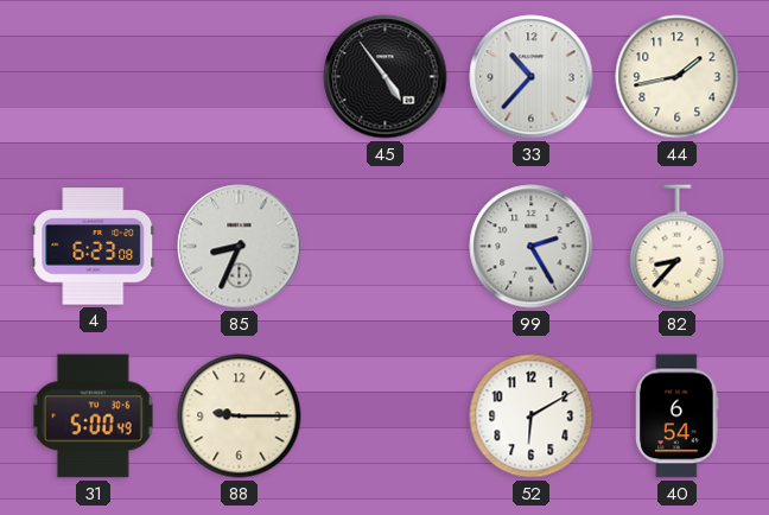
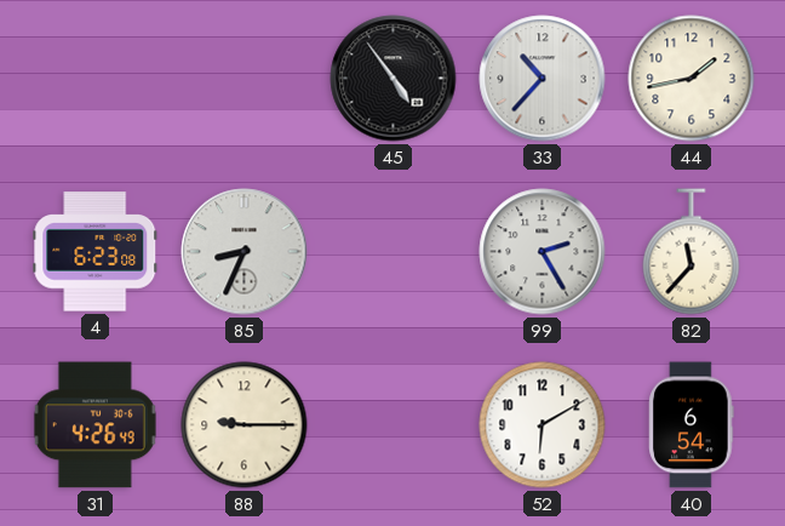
82: 8:37 -> 11:37
31: 5:00 -> 4:26
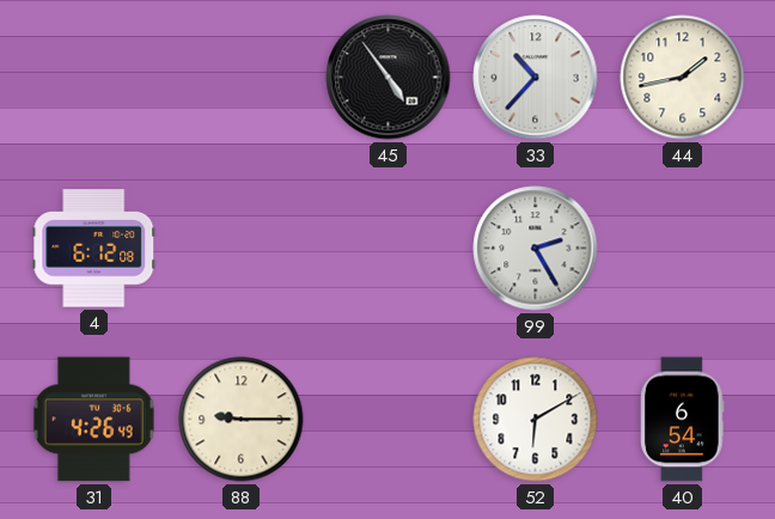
4: 6:23 -> 6:12
85: 8:34 -> none
82: 11:37 -> none
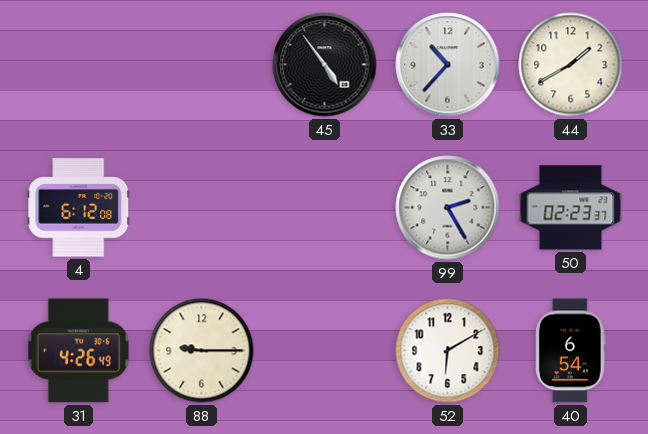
44: 1:43 -> 1:40
50: none -> 02:23
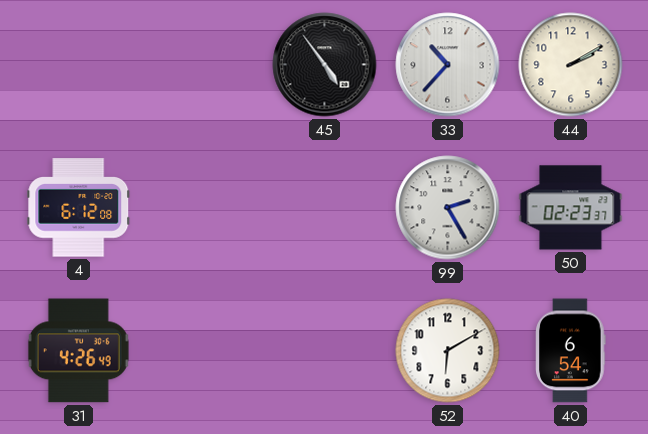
44: 1:40 -> 2:10
88: 9:15 -> none
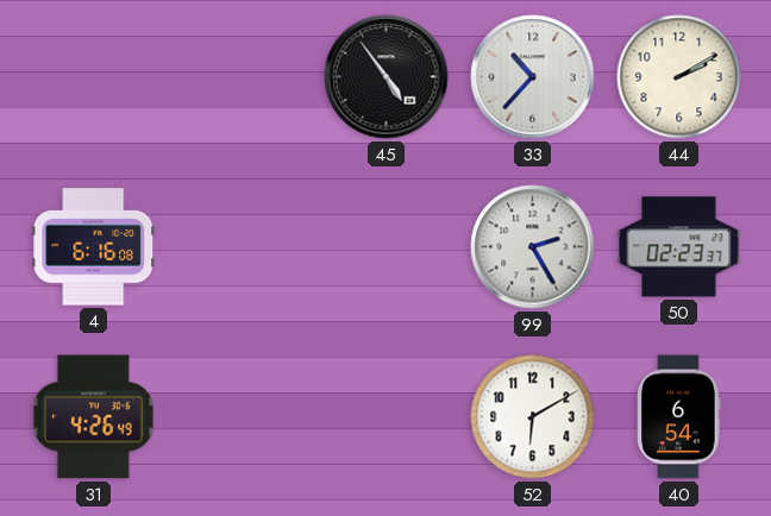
4: 6:12 -> 6:16
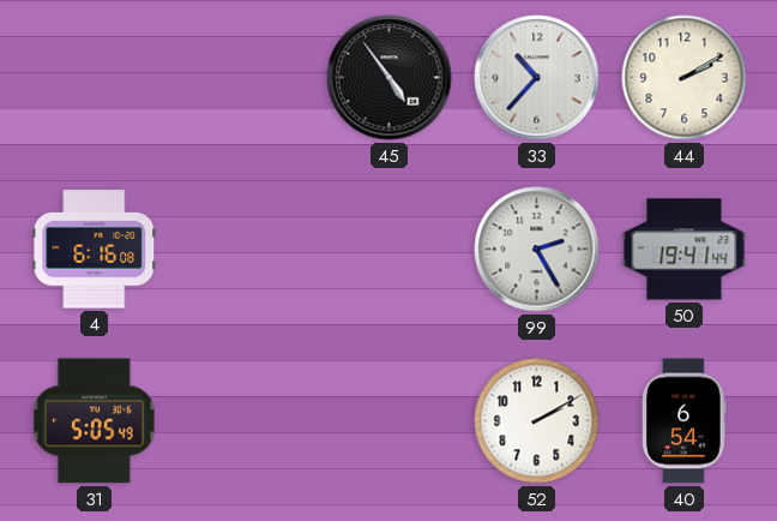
50: 02:23 -> 19:41
31: 4:26 -> 5:05
52: 6:10 -> 2:10
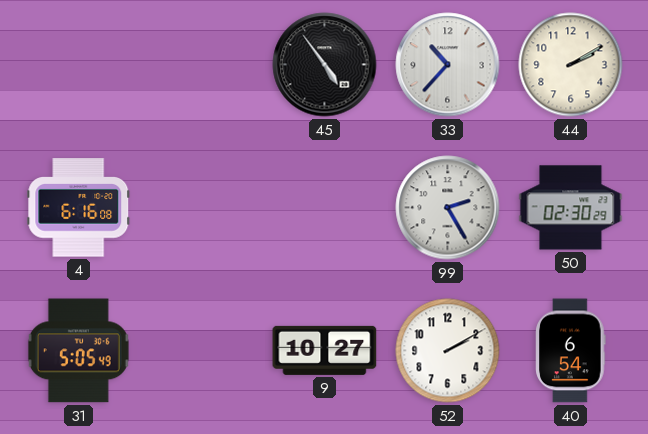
50: 19:41 -> 02:30
9: none -> 10:27
